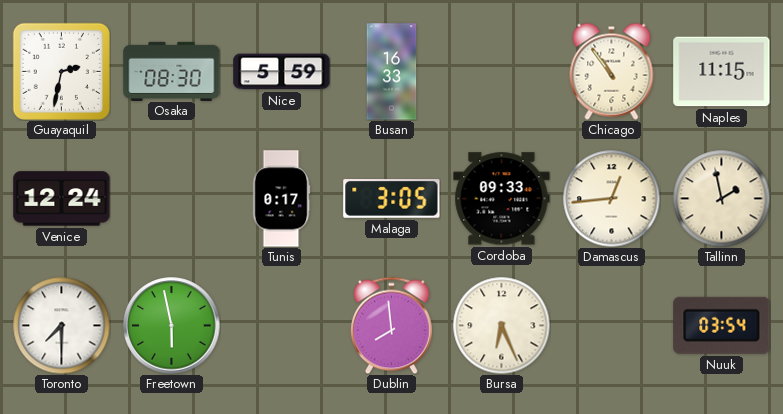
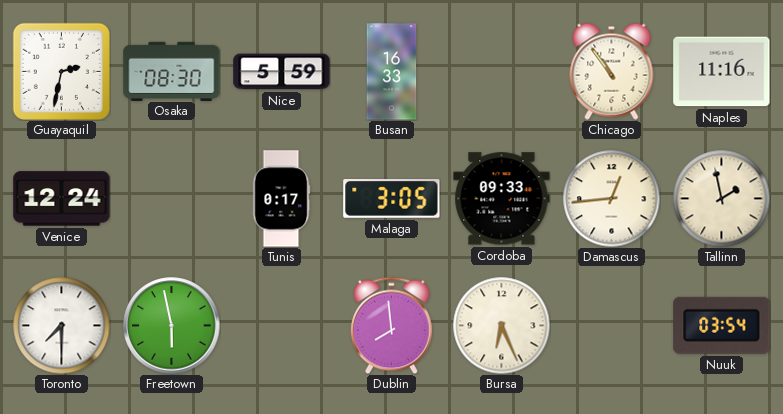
Naples: 11:15 -> 11:16
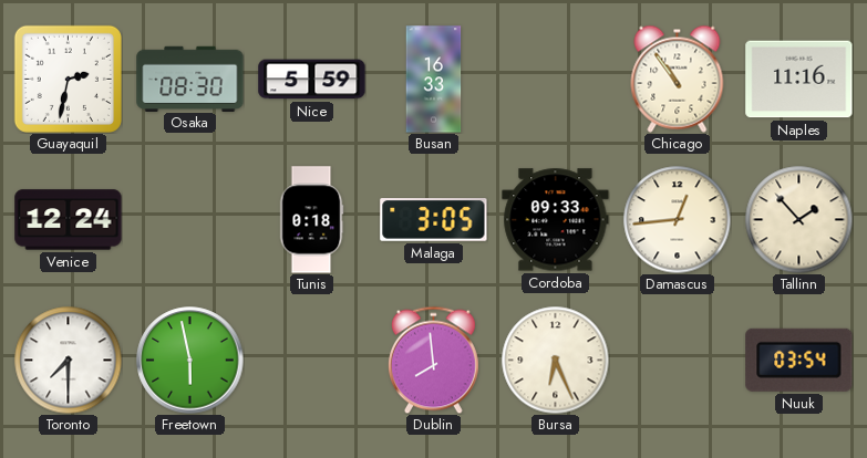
Tunis: 0:17 -> 0:18
Tallinn: 1:58 -> 1:53
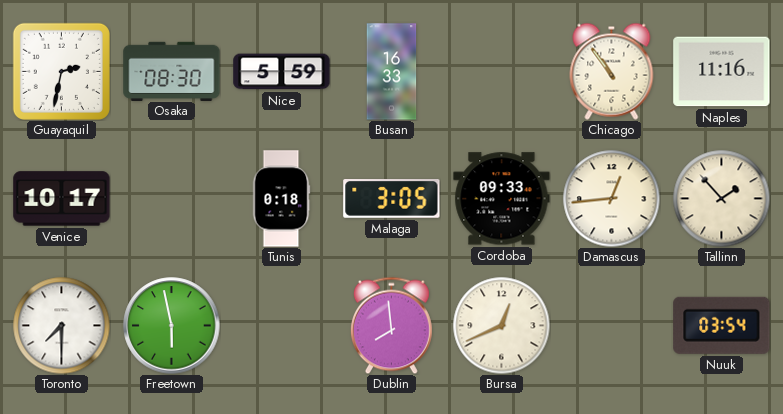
Venice: 12:24 -> 10:17
Bursa: 6:26 -> 12:41
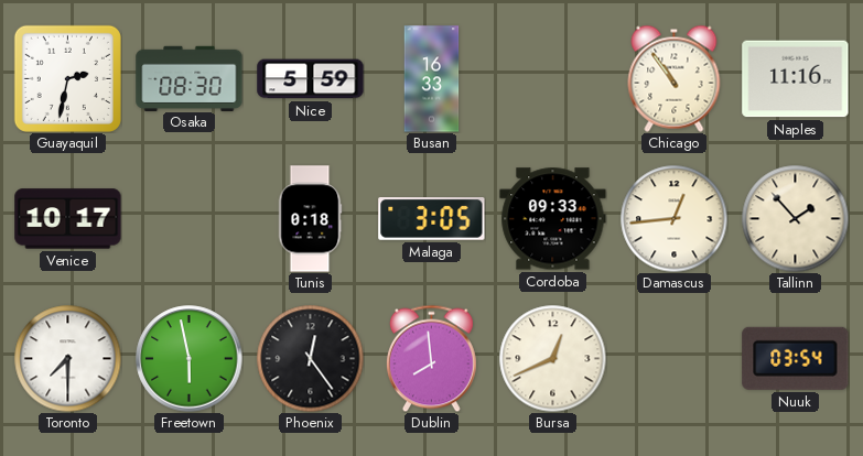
Phoenix: none -> 12:24
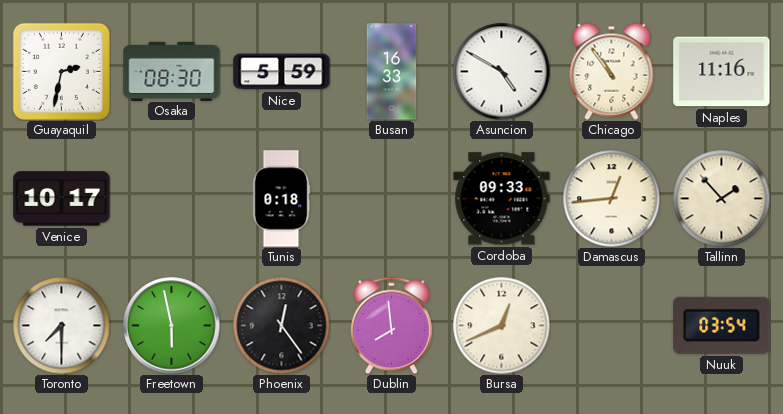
Asuncion: none -> 4:50
Malaga: 3:05 -> none
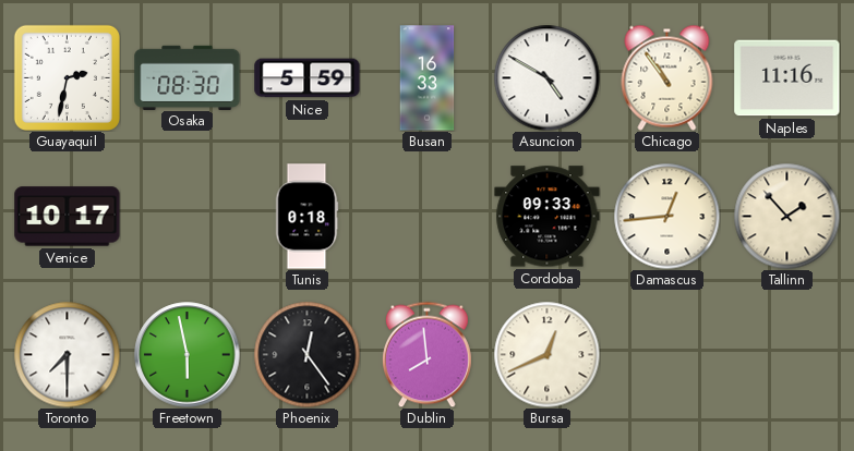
Nuuk: 03:54 -> none
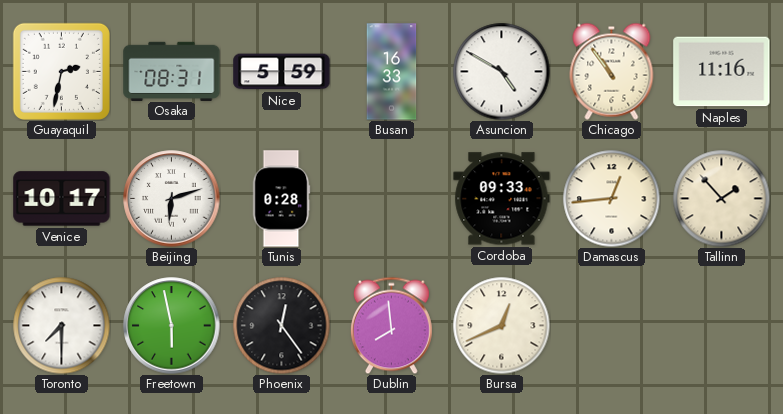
Osaka: 08:30 -> 08:31
Beijing: none -> 6:12
Tunis: 0:18 -> 0:28
